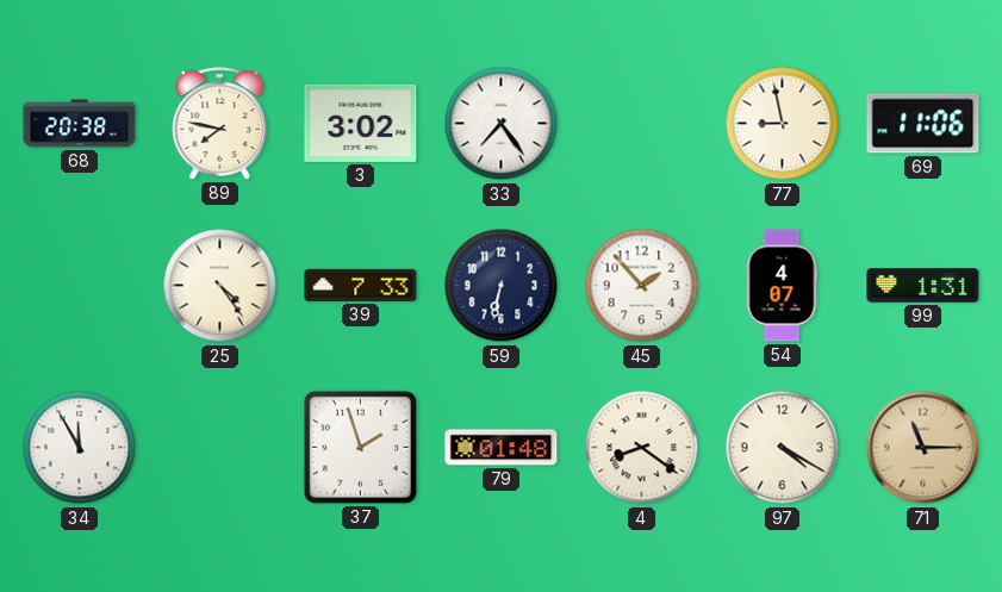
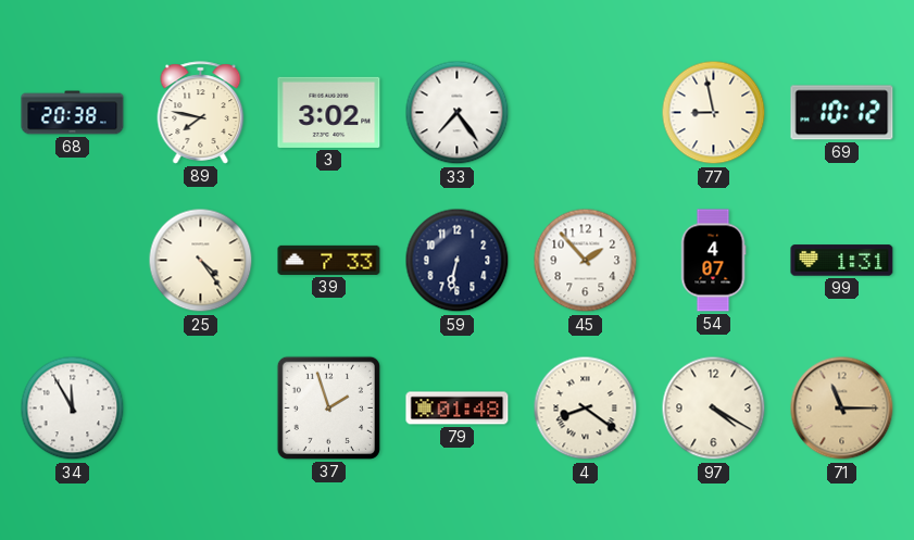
69: 11:06 -> 10:12
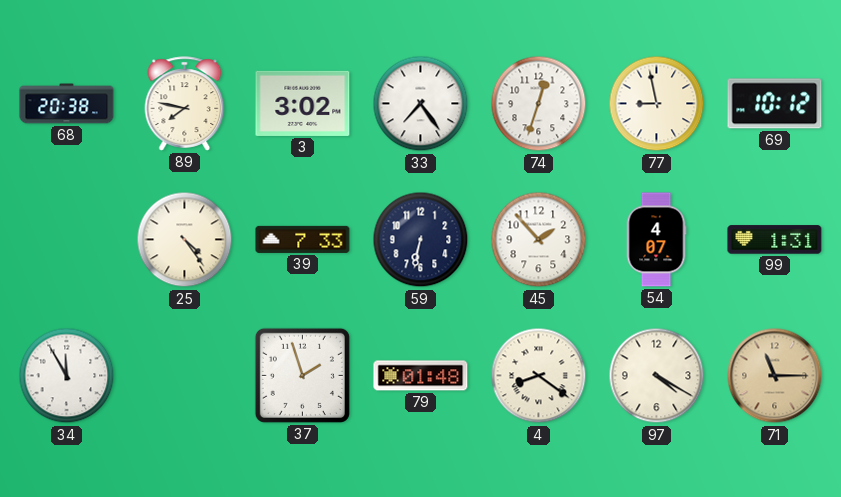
74: none -> 12:33
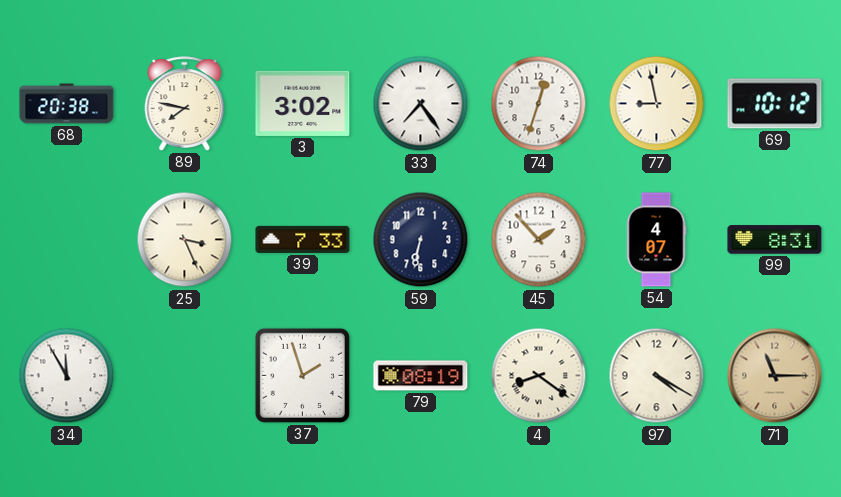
25: 4:24 -> 3:26
99: 1:31 -> 8:31
79: 01:48 -> 08:19
